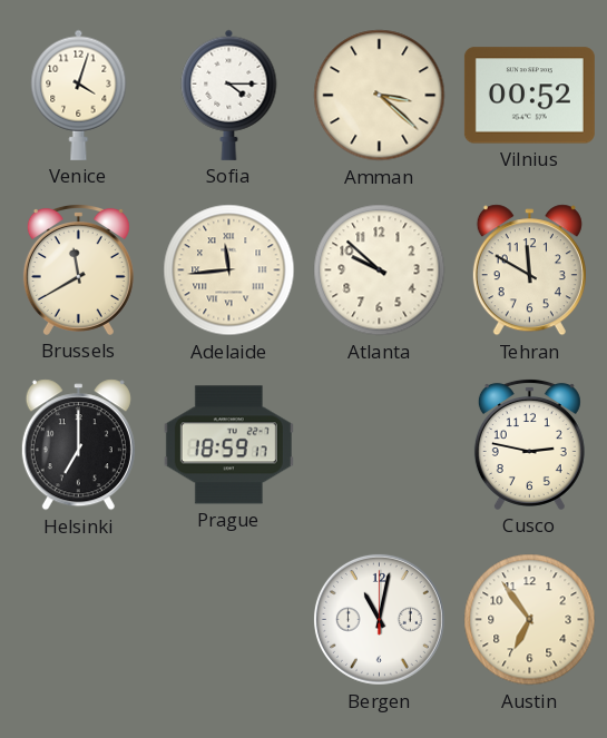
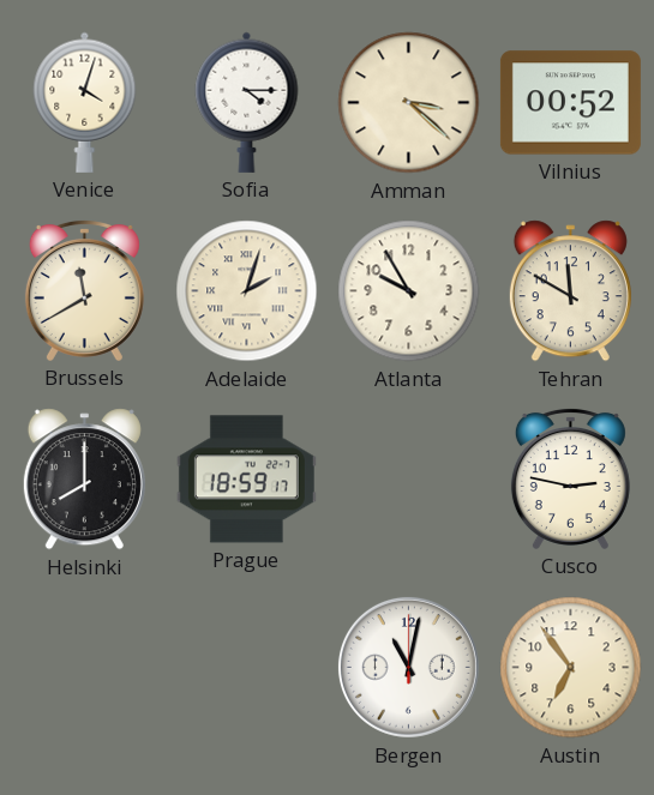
Adelaide: 11:44 -> 2:03
Atlanta: 9:52 -> 9:55
Helsinki: 7:00 -> 8:00
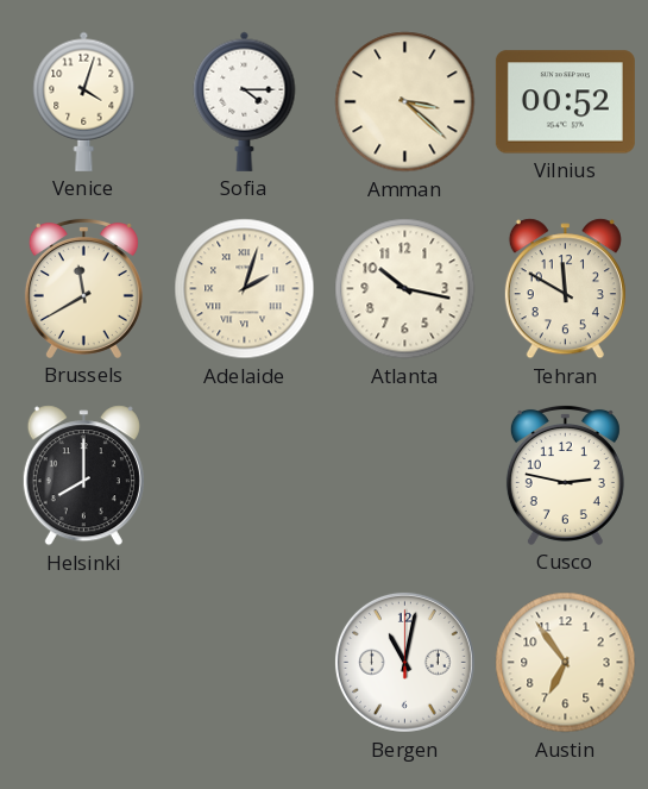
Atlanta: 9:55 -> 10:17
Prague: 18:59 -> none
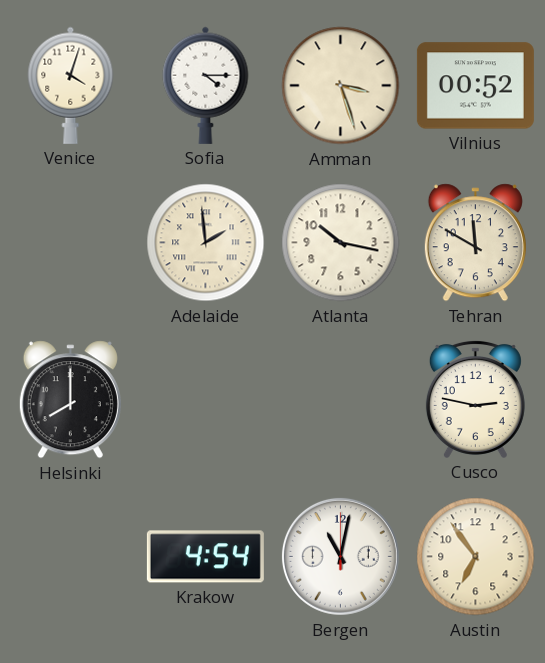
Amman: 3:22 -> 3:27
Brussels: 11:40 -> none
Adelaide: 2:03 -> 1:59
Krakow: none -> 4:54
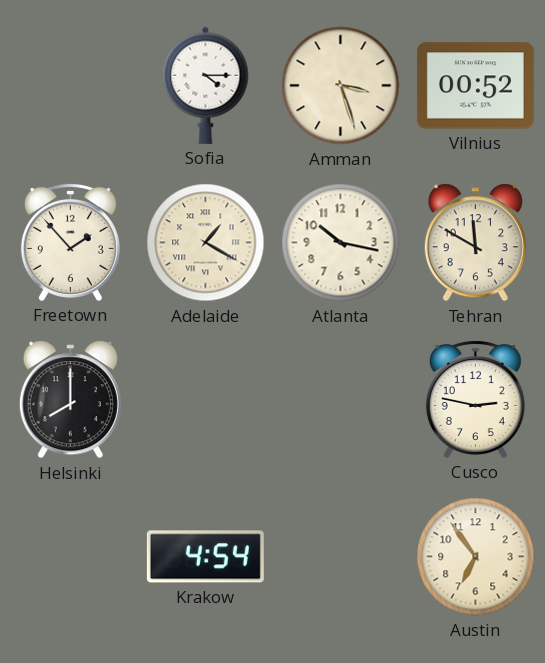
Venice: 4:03 -> none
Freetown: none -> 1:53
Adelaide: 1:59 -> 1:20
Bergen: 11:02 -> none
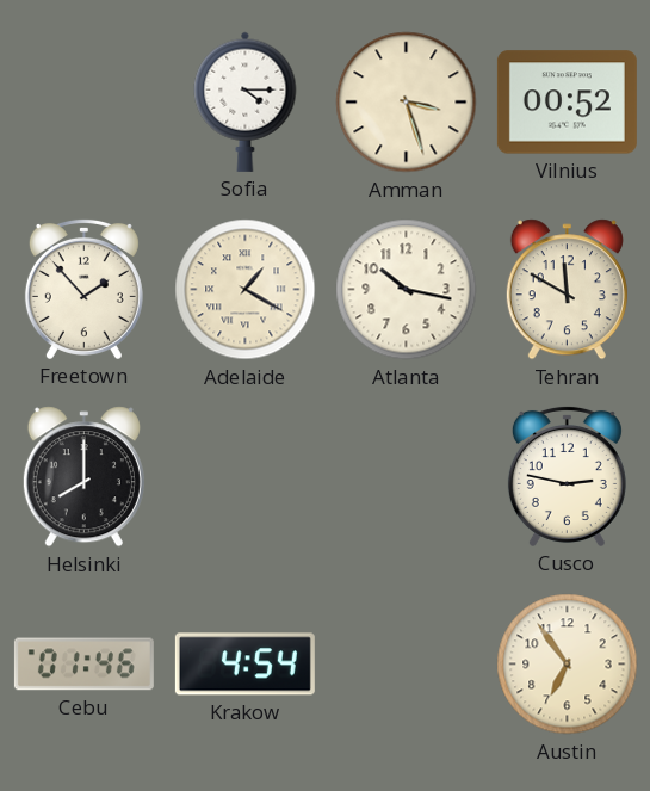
Cebu: none -> 01:46
